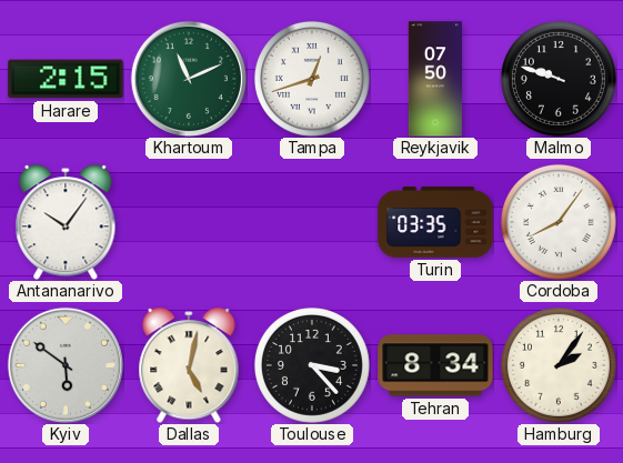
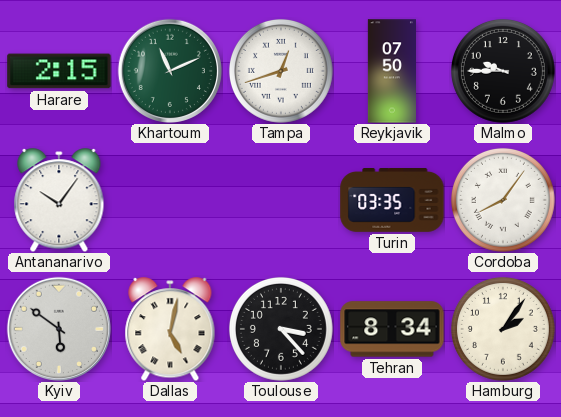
Malmo: 9:48 -> 9:45
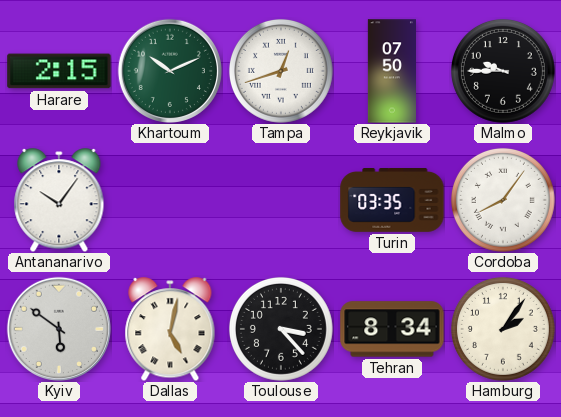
Khartoum: 11:11 -> 10:11
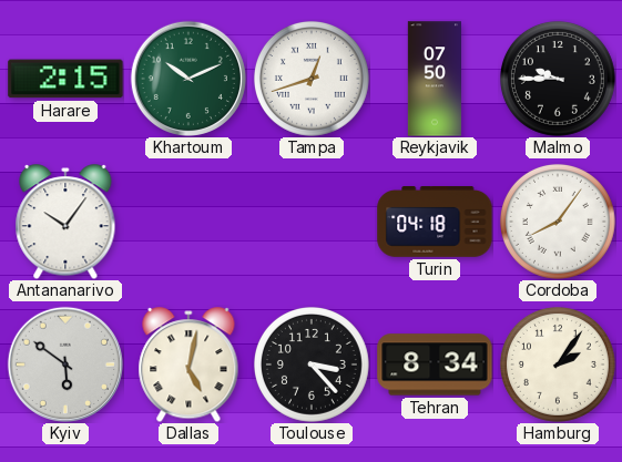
Turin: 03:35 -> 04:18
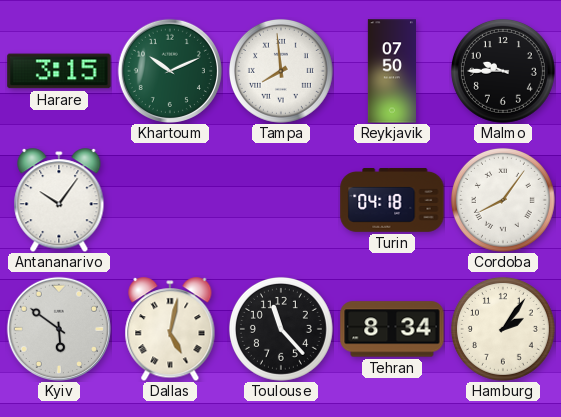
Harare: 2:15 -> 3:15
Tampa: 12:42 -> 7:59
Toulouse: 3:23 -> 11:23
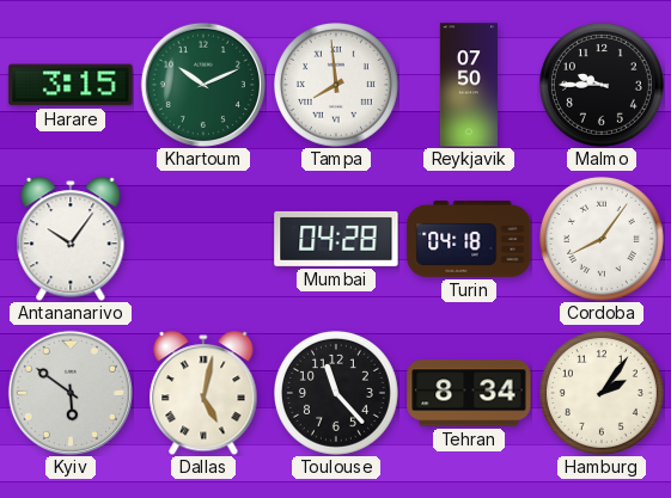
Mumbai: none -> 04:28
